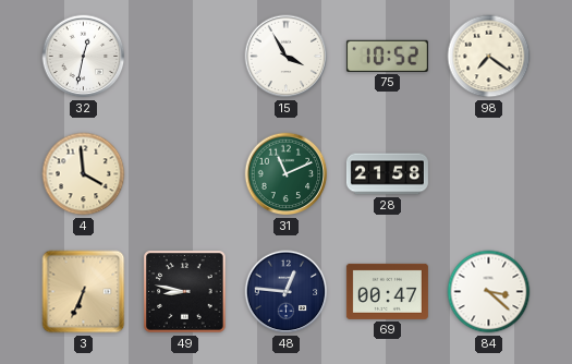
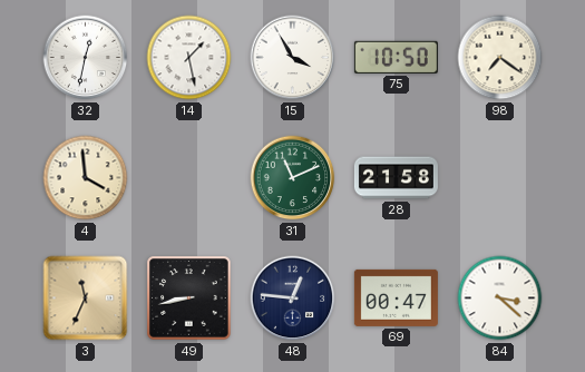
14: none -> 1:28
75: 10:52 -> 10:50
3: 6:34 -> 11:34
49: 8:47 -> 8:43
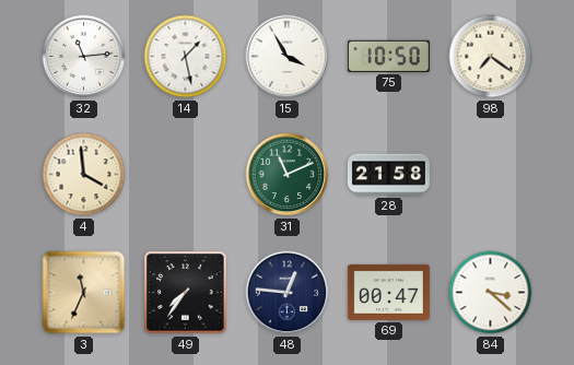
32: 12:32 -> 11:14
49: 8:43 -> 7:36
